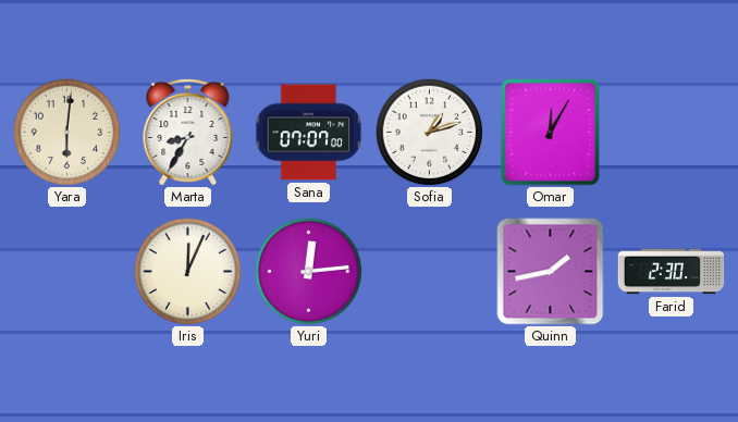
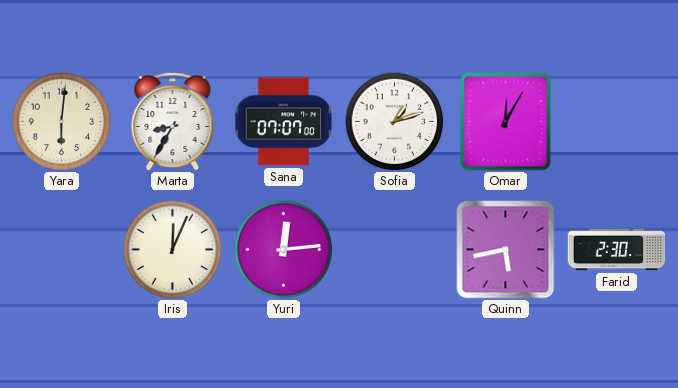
Quinn: 1:43 -> 5:43
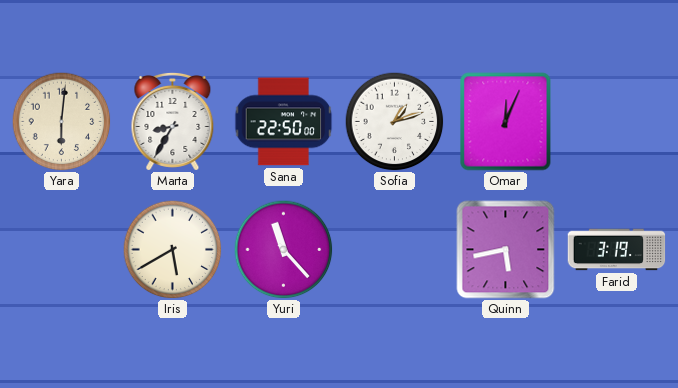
Sana: 07:07 -> 22:50
Omar: 12:05 -> 12:04
Iris: 12:04 -> 5:40
Yuri: 12:14 -> 11:23
Farid: 2:30 -> 3:19
